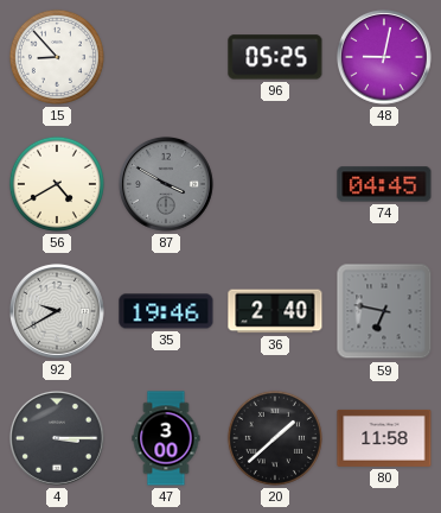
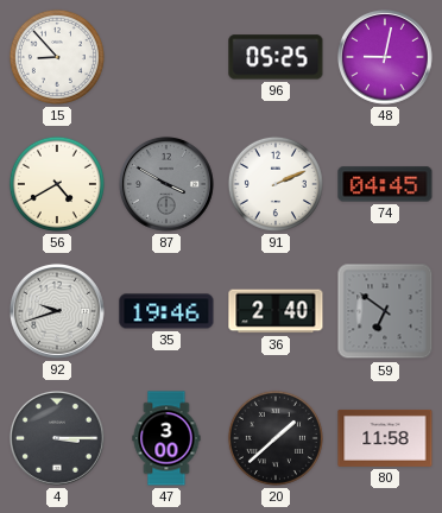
91: none -> 2:11
92: 9:40 -> 9:42
59: 6:47 -> 6:51
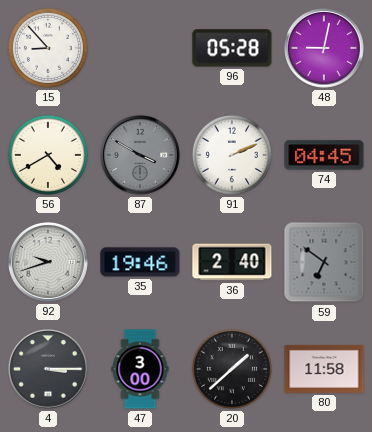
96: 05:25 -> 05:28
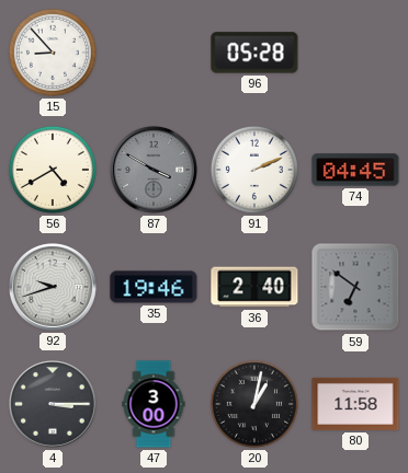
48: 9:02 -> none
20: 1:38 -> 1:02
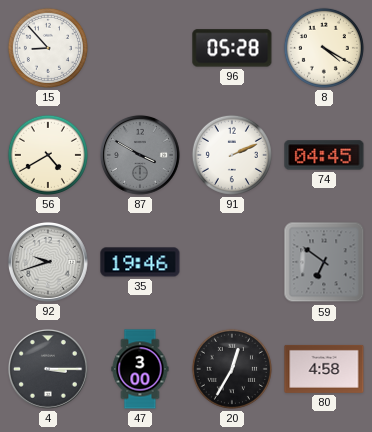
8: none -> 4:20
36: 2:40 -> none
20: 1:02 -> 12:35
80: 11:58 -> 4:58
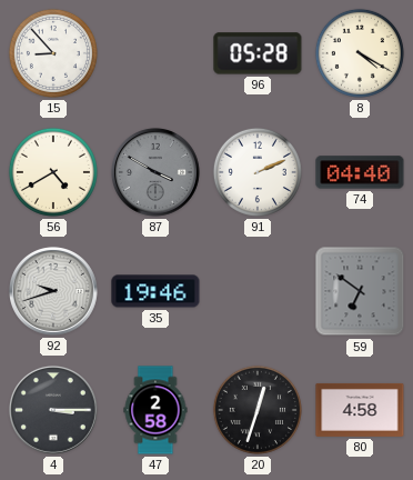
74: 04:45 -> 04:40
47: 3:00 -> 2:58
20: 12:35 -> 12:33
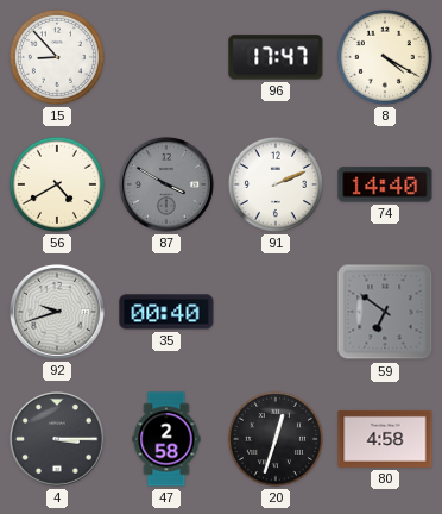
96: 05:28 -> 17:47
74: 04:40 -> 14:40
35: 19:46 -> 00:40
